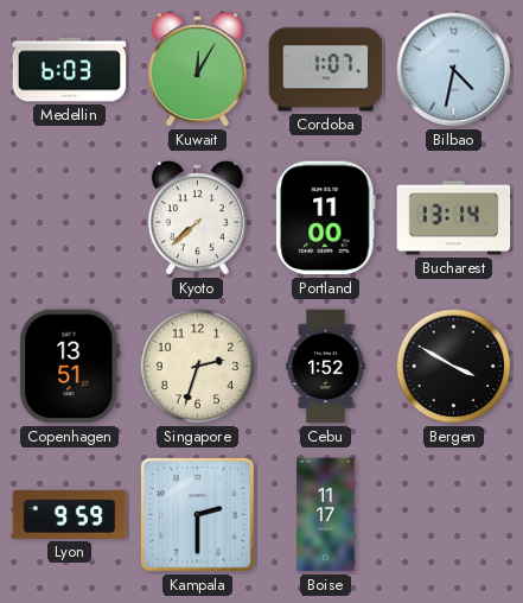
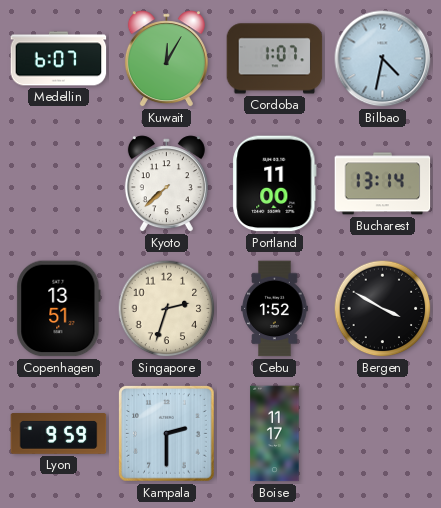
Medellin: 6:03 -> 6:07
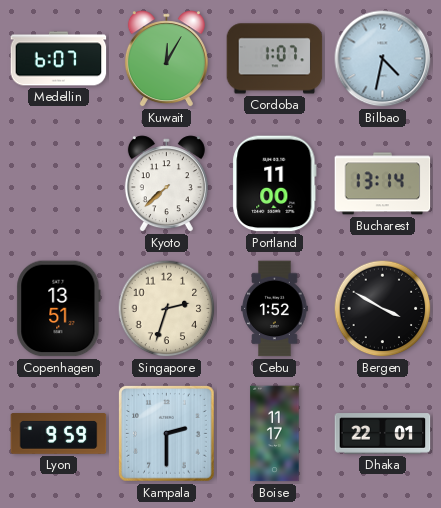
Dhaka: none -> 22:01
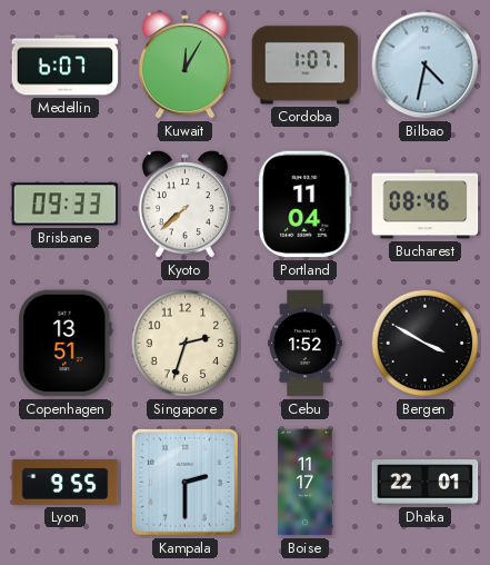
Brisbane: none -> 09:33
Portland: 11:00 -> 11:04
Bucharest: 13:14 -> 08:46
Lyon: 9:59 -> 9:55
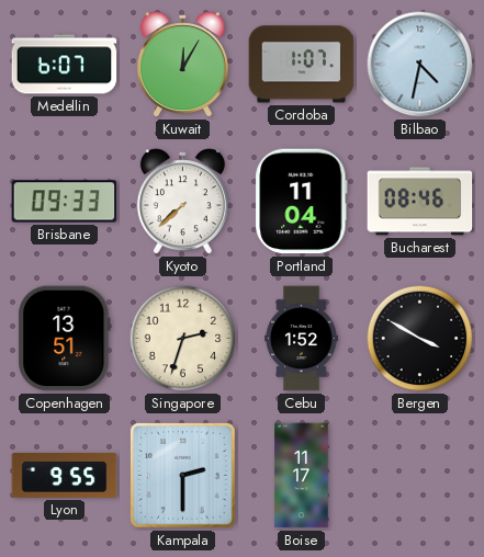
Dhaka: 22:01 -> none
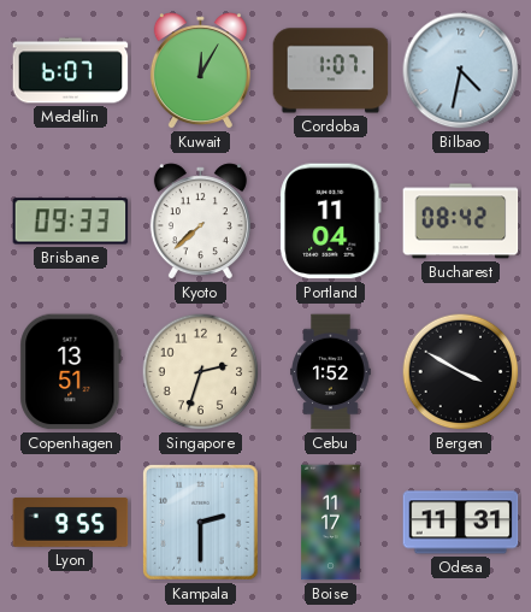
Bucharest: 08:46 -> 08:42
Odesa: none -> 11:31
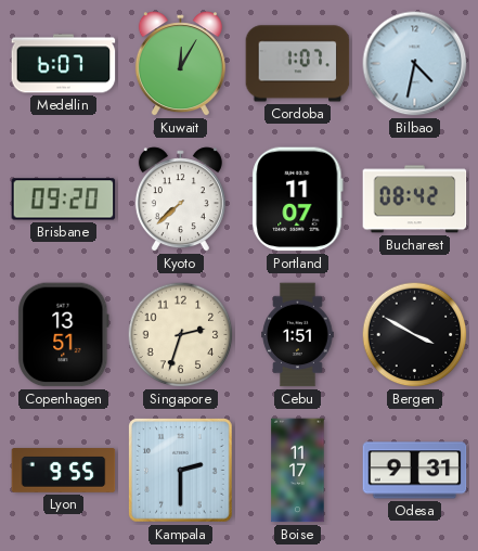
Brisbane: 09:33 -> 09:20
Portland: 11:04 -> 11:07
Cebu: 1:52 -> 1:51
Odesa: 11:31 -> 9:31
